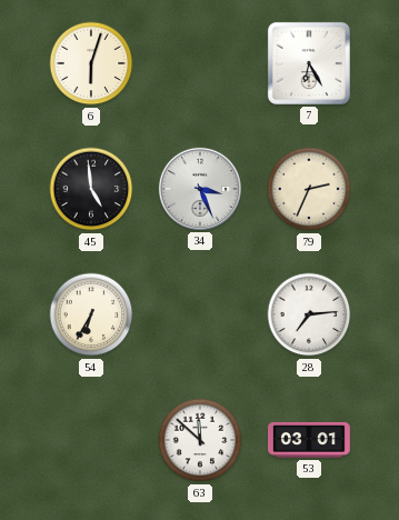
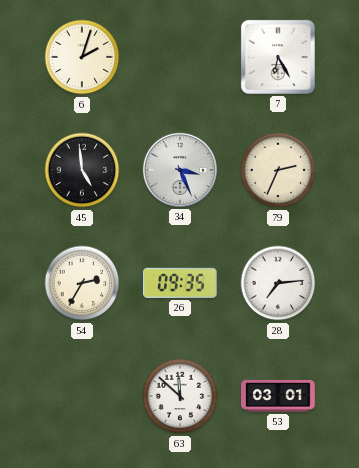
6: 6:03 -> 2:03
54: 6:35 -> 2:35
26: none -> 09:35
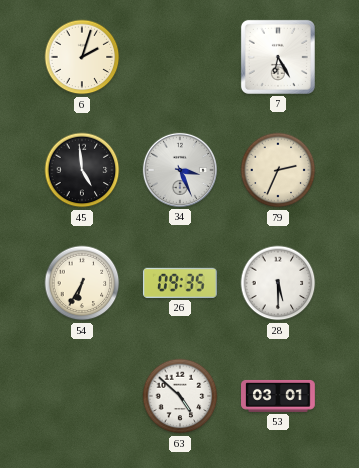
54: 2:35 -> 6:35
28: 7:14 -> 5:30
63: 11:52 -> 4:52
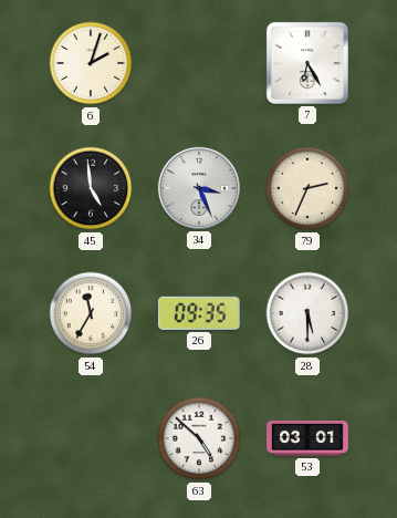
54: 6:35 -> 11:35
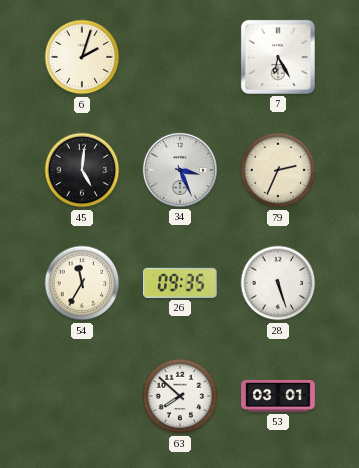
45: 4:59 -> 5:01
28: 5:30 -> 5:27
63: 4:52 -> 7:52
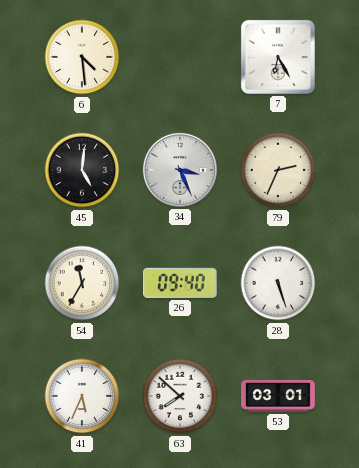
6: 2:03 -> 4:29
26: 09:35 -> 09:40
41: none -> 5:34
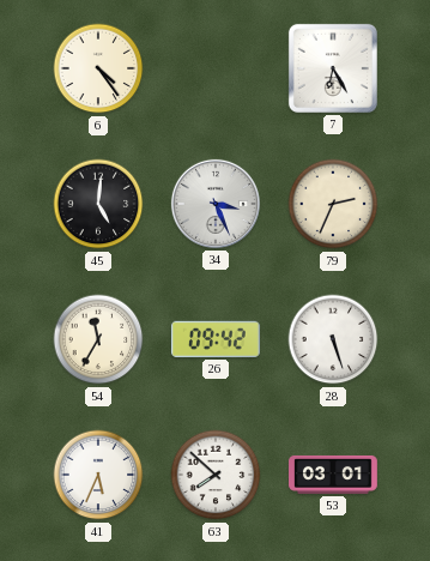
6: 4:29 -> 4:24
26: 09:40 -> 09:42
